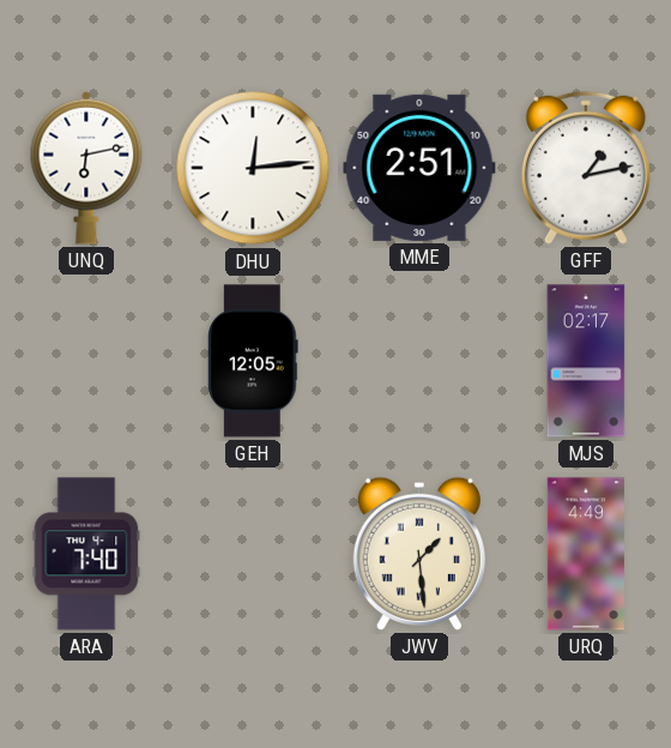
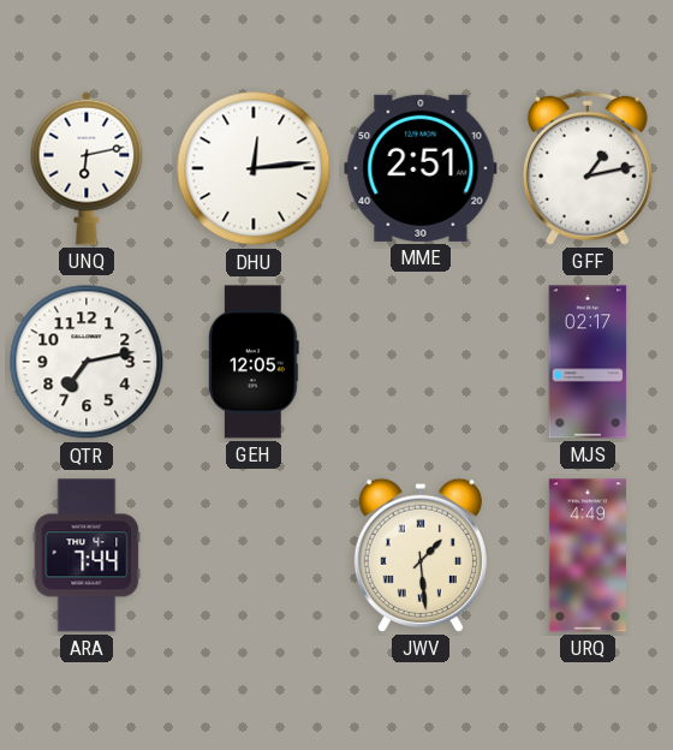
QTR: none -> 7:13
ARA: 7:40 -> 7:44
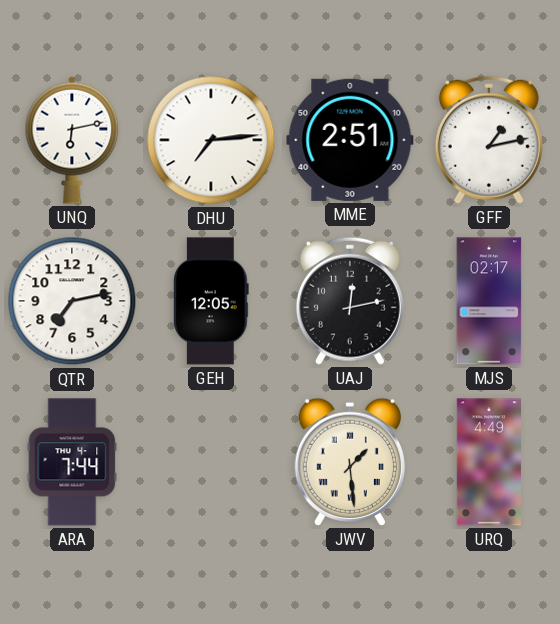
DHU: 12:14 -> 7:14
UAJ: none -> 12:13
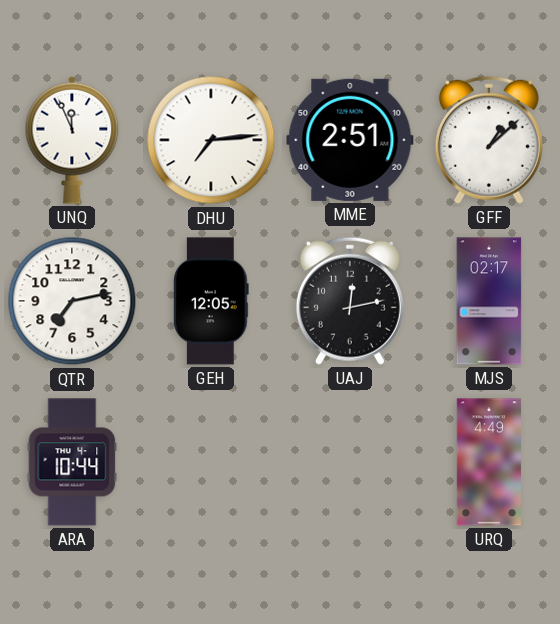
UNQ: 6:13 -> 11:56
GFF: 1:13 -> 1:08
ARA: 7:44 -> 10:44
JWV: 1:29 -> none
